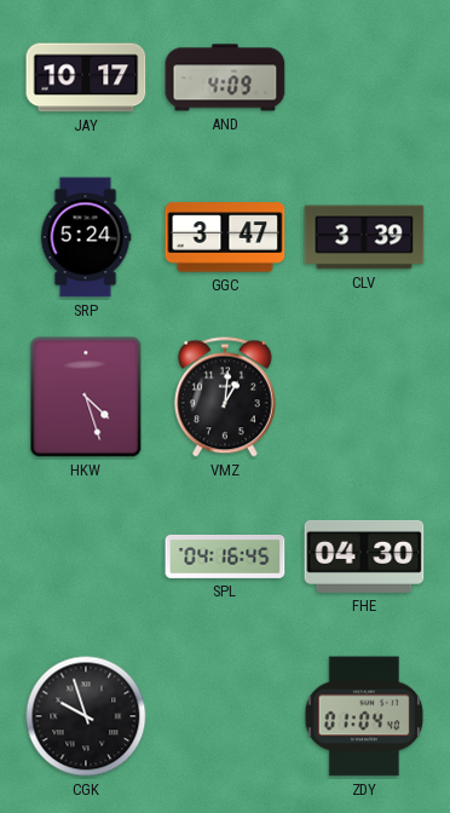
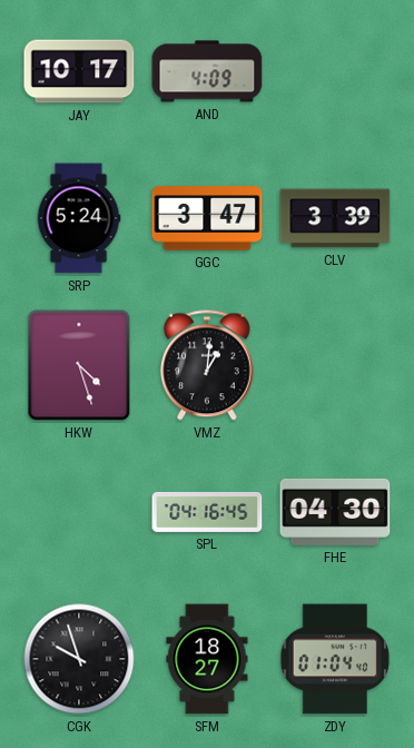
SFM: none -> 18:27
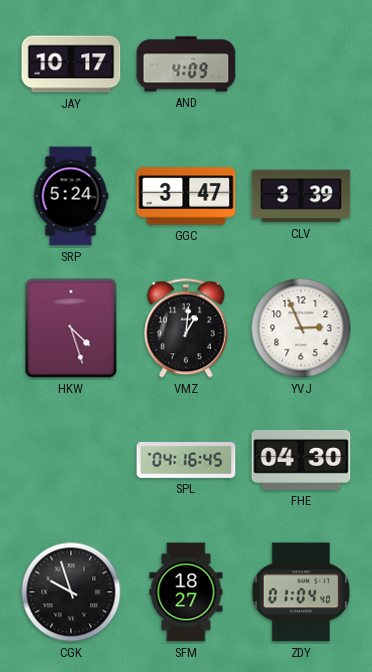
YVJ: none -> 2:56
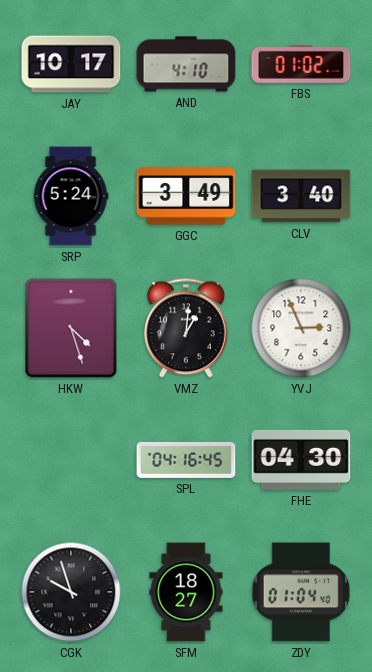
AND: 4:09 -> 4:10
FBS: none -> 01:02
GGC: 3:47 -> 3:49
CLV: 3:39 -> 3:40
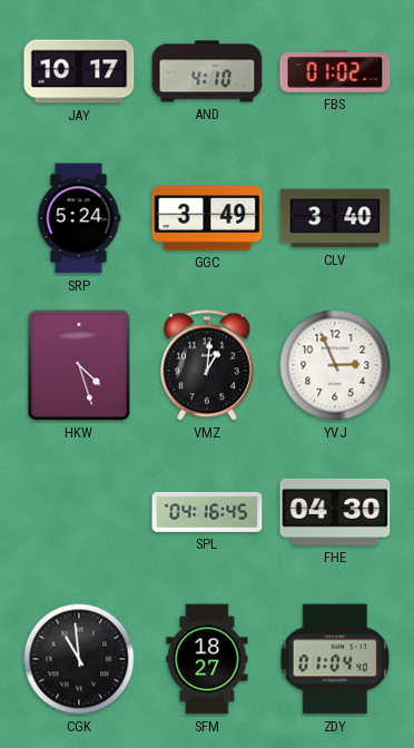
CGK: 9:57 -> 10:59
